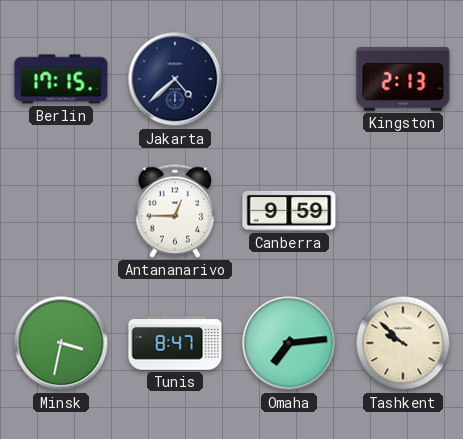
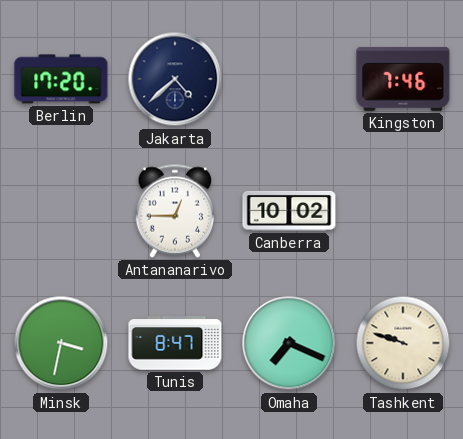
Berlin: 17:15 -> 17:20
Kingston: 2:13 -> 7:46
Canberra: 9:59 -> 10:02
Omaha: 7:14 -> 7:19
Tashkent: 9:52 -> 9:48
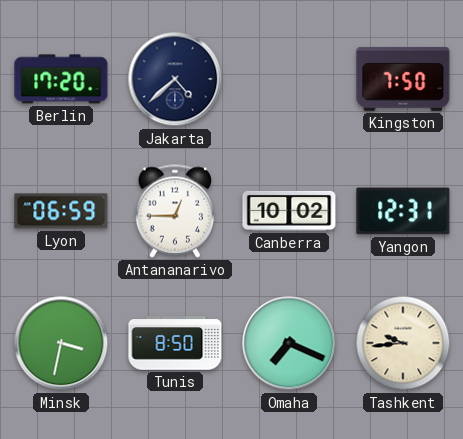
Kingston: 7:46 -> 7:50
Lyon: none -> 06:59
Yangon: none -> 12:31
Tunis: 8:47 -> 8:50
Tashkent: 9:48 -> 9:44
